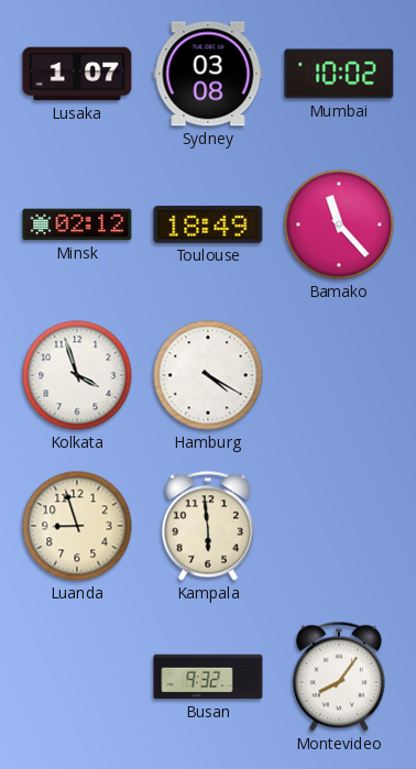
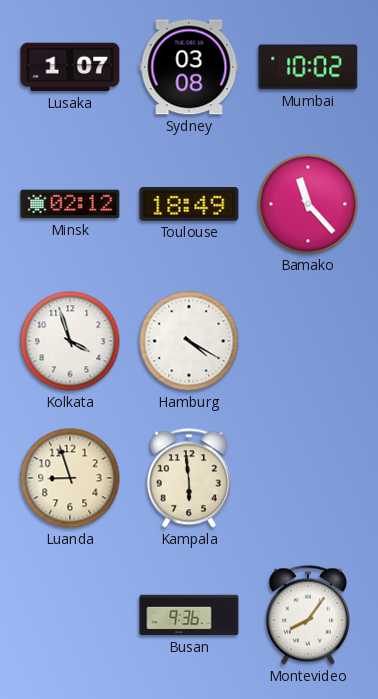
Busan: 9:32 -> 9:36
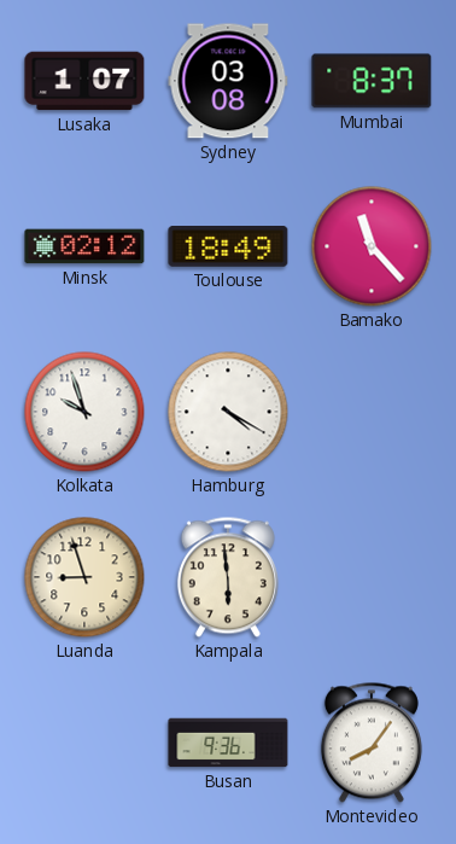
Mumbai: 10:02 -> 8:37
Kolkata: 3:57 -> 9:57
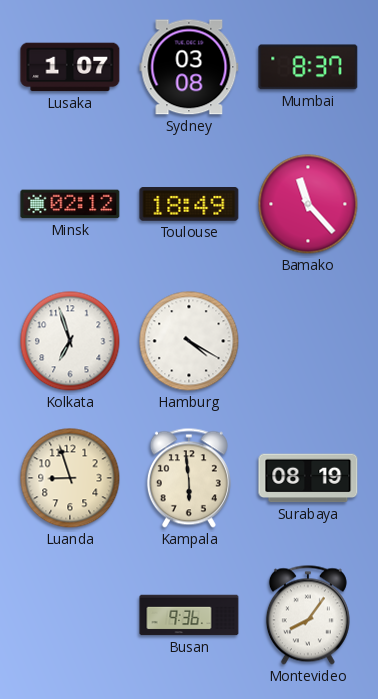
Kolkata: 9:57 -> 6:57
Surabaya: none -> 08:19
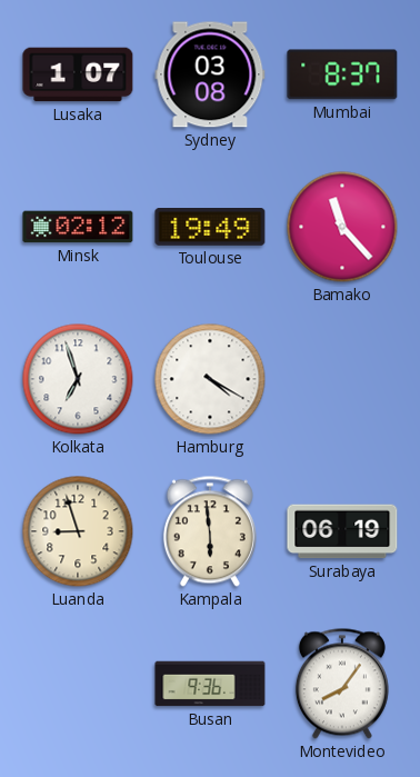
Toulouse: 18:49 -> 19:49
Surabaya: 08:19 -> 06:19
